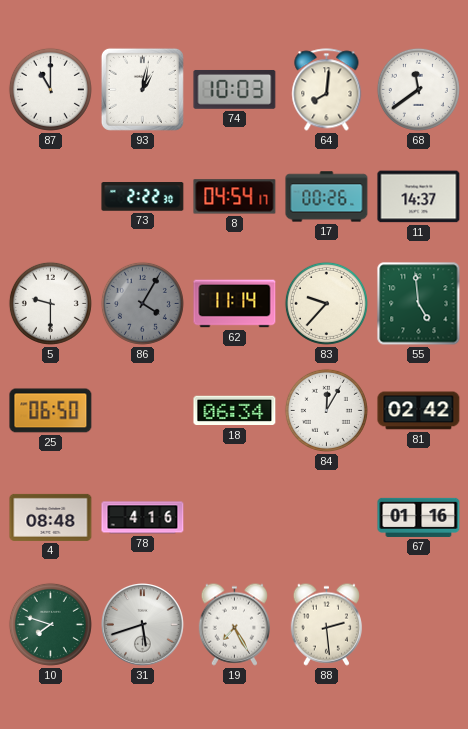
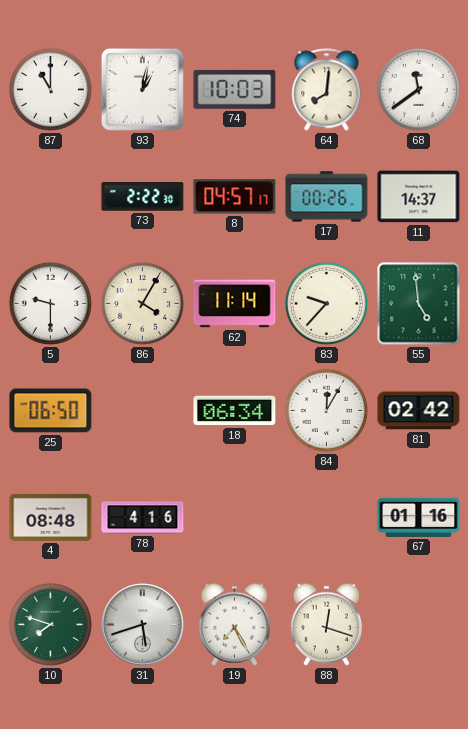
8: 04:54 -> 04:57
86 dial: grey -> cream
88: 2:29 -> 12:18
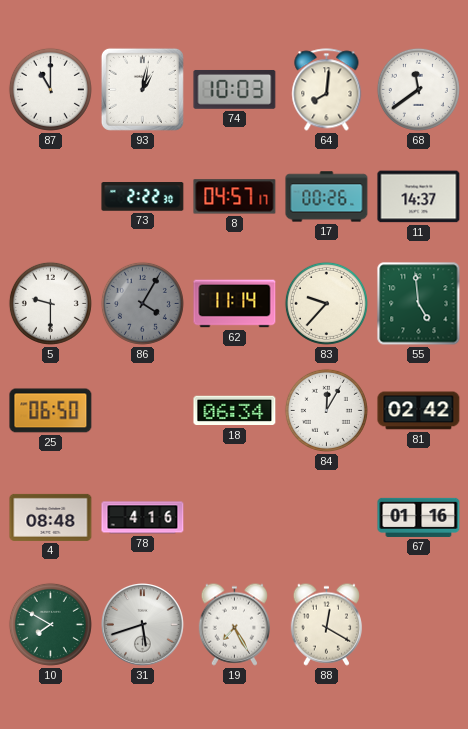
86 dial: cream -> grey
10: 7:48 -> 7:50
88: 12:18 -> 12:20
